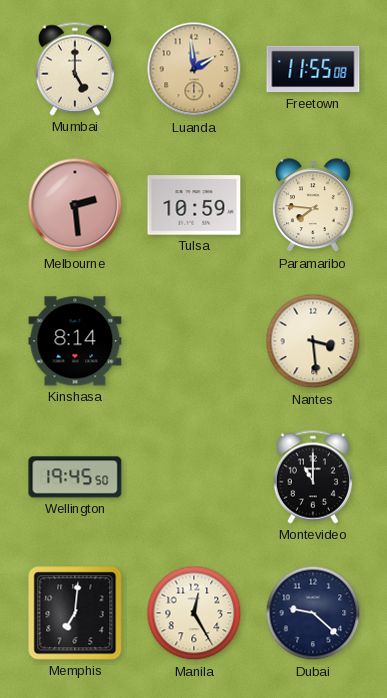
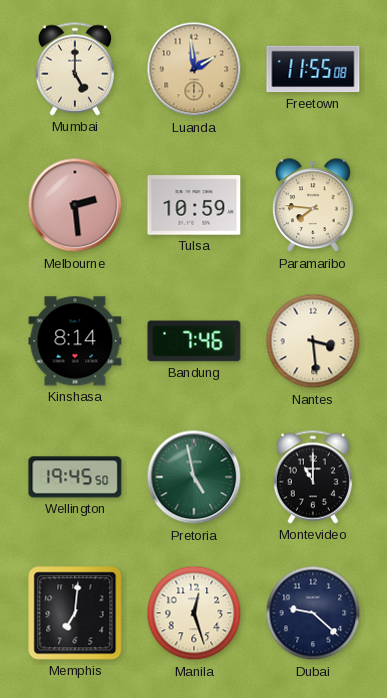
Bandung: none -> 7:46
Pretoria: none -> 4:58
Manila: 12:25 -> 12:27
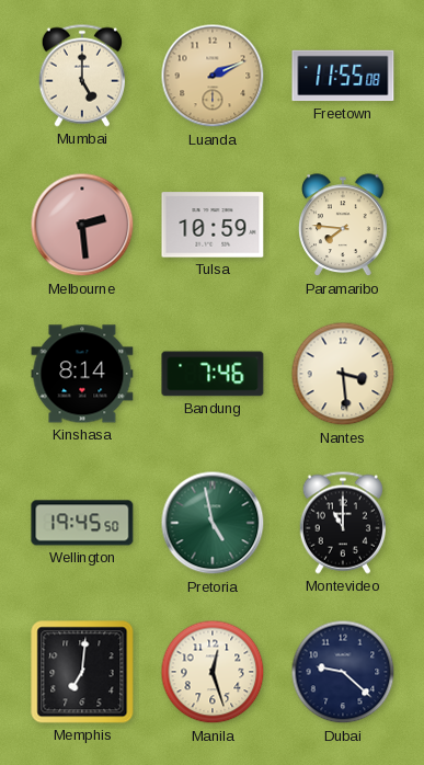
Luanda: 1:59 -> 2:11
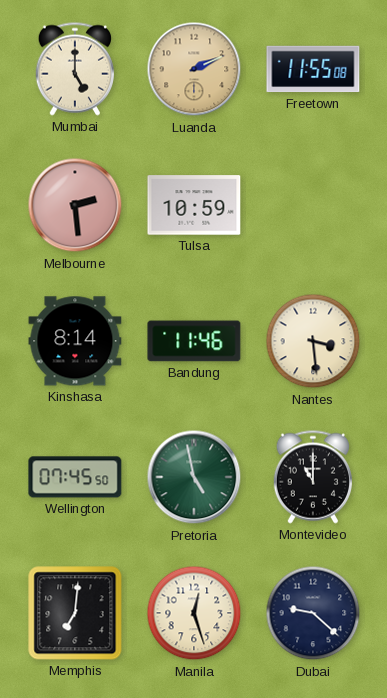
Paramaribo: 7:46 -> none
Bandung: 7:46 -> 11:46
Wellington: 19:45 -> 07:45
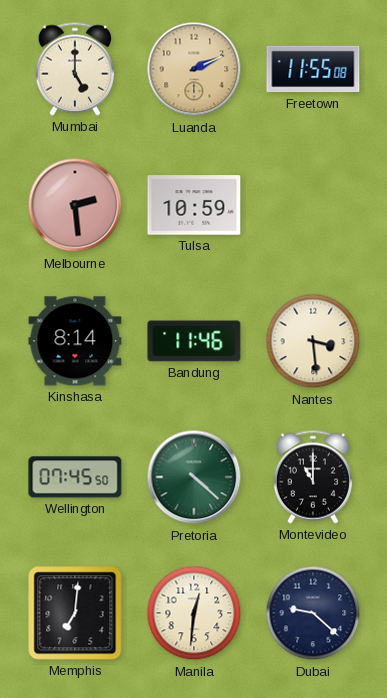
Pretoria: 4:58 -> 4:22
Manila: 12:27 -> 12:31
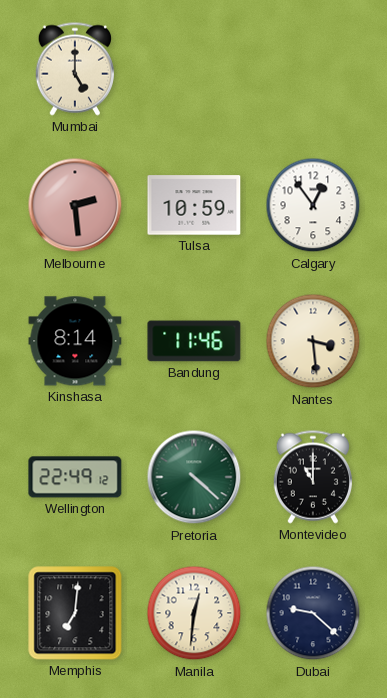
Luanda: 2:11 -> none
Freetown: 11:55 -> none
Calgary: none -> 12:54
Wellington: 07:45 -> 22:49
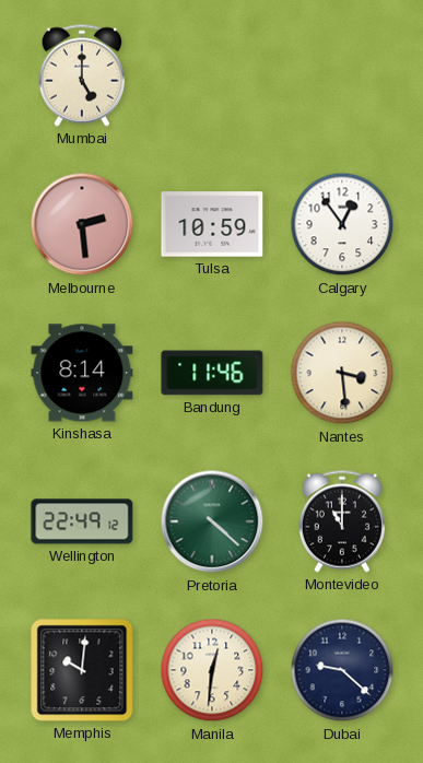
Memphis: 7:01 -> 10:01
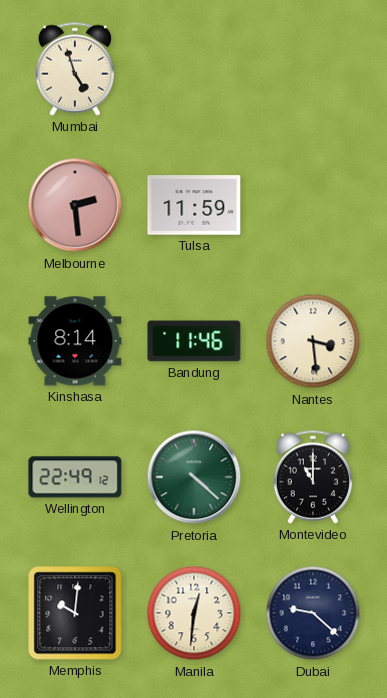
Mumbai: 5:00 -> 4:57
Tulsa: 10:59 -> 11:59
Calgary: 12:54 -> none
